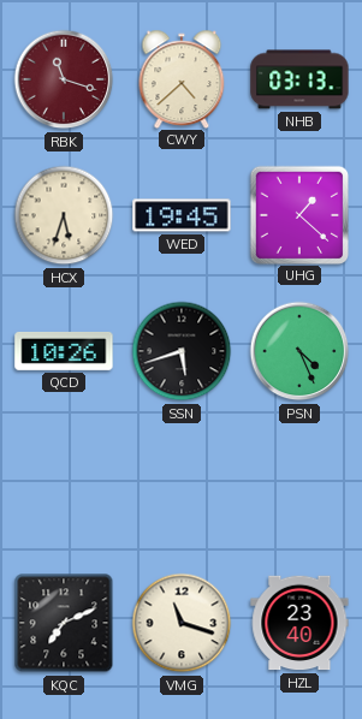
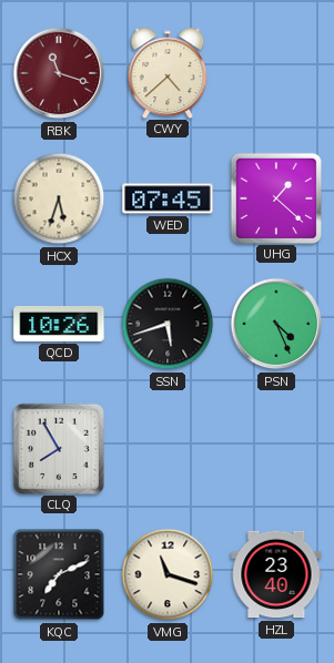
NHB: 03:13 -> none
WED: 19:45 -> 07:45
CLQ: none -> 7:55
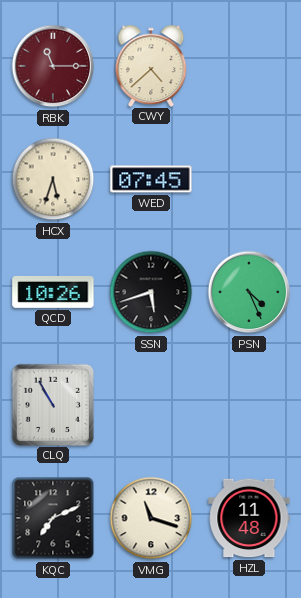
RBK: 11:18 -> 11:15
UHG: 1:22 -> none
CLQ: 7:55 -> 10:55
HZL: 23:40 -> 11:48
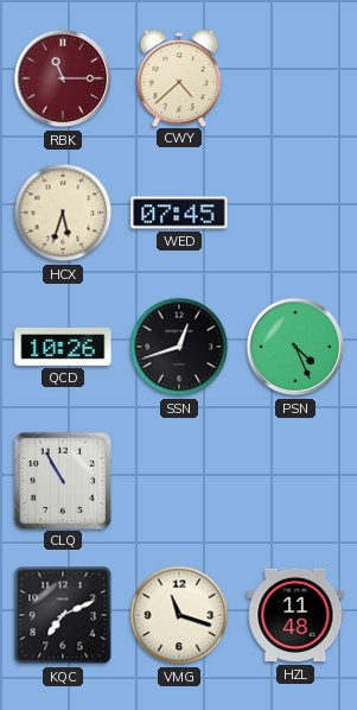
SSN: 5:42 -> 12:42
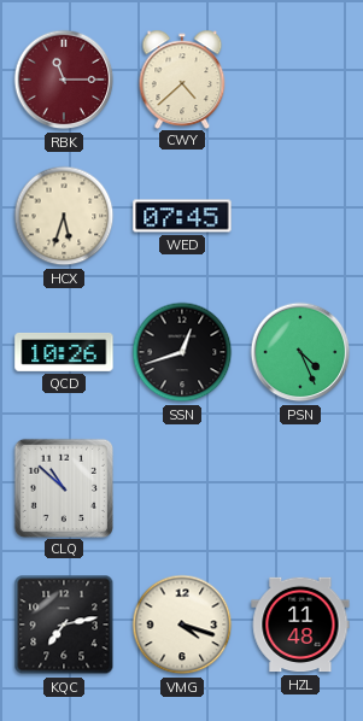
CLQ: 10:55 -> 10:52
KQC: 7:11 -> 7:13
VMG: 11:18 -> 4:18
